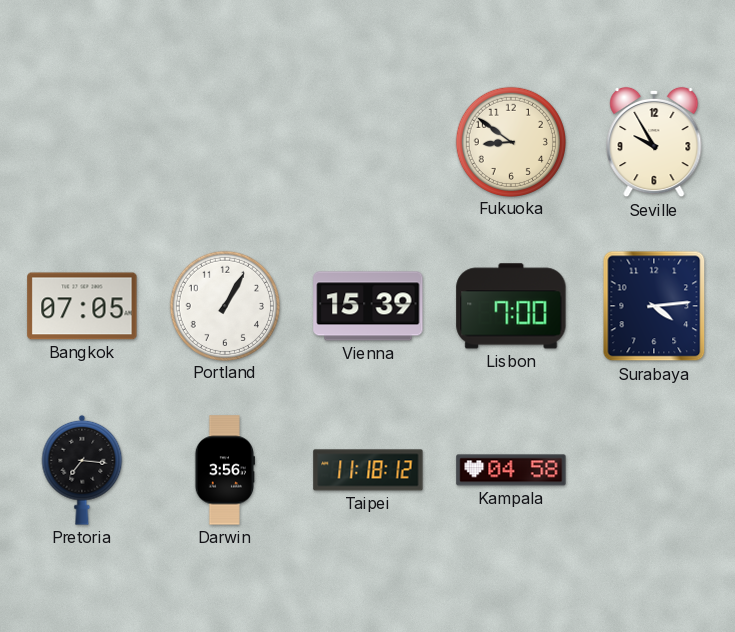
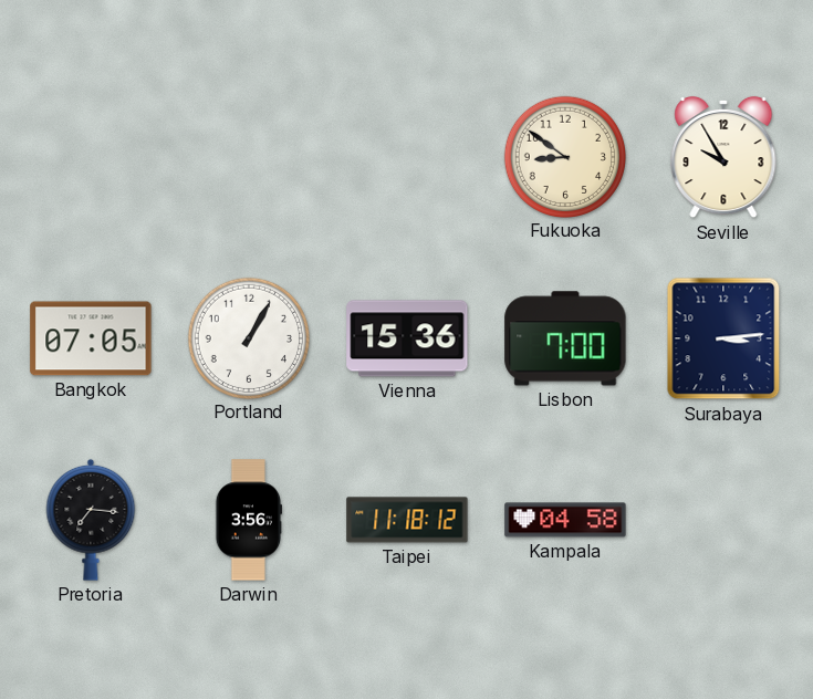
Vienna: 15:39 -> 15:36
Surabaya: 4:14 -> 3:14
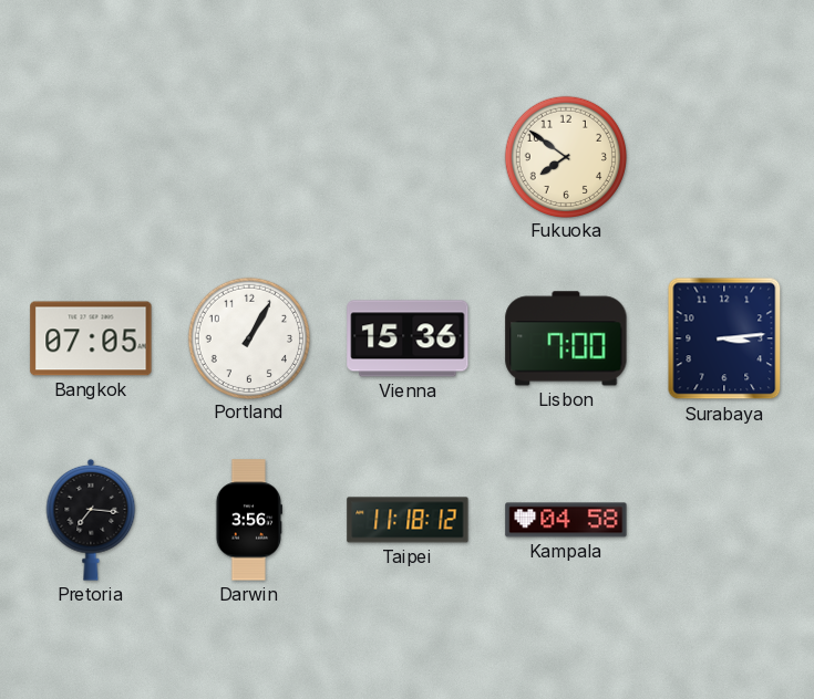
Fukuoka: 8:51 -> 7:51
Seville: 9:55 -> none
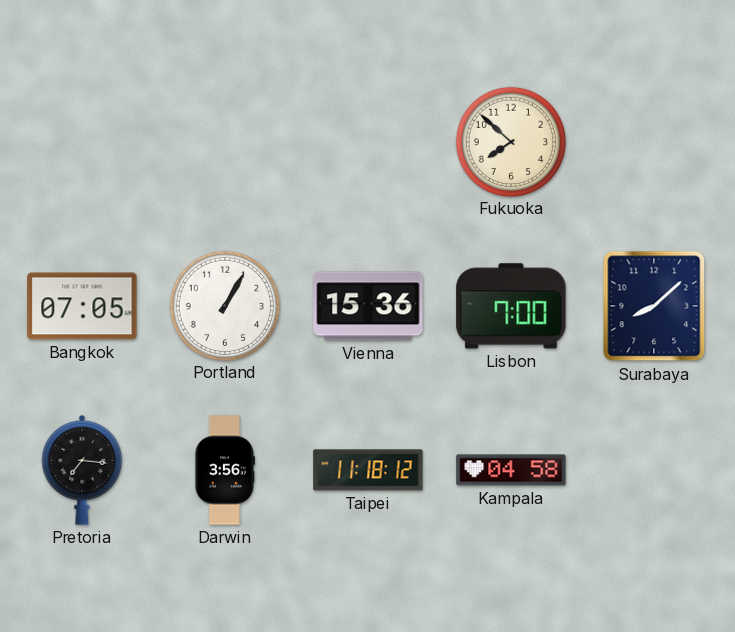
Fukuoka: 7:51 -> 7:52
Surabaya: 3:14 -> 8:08
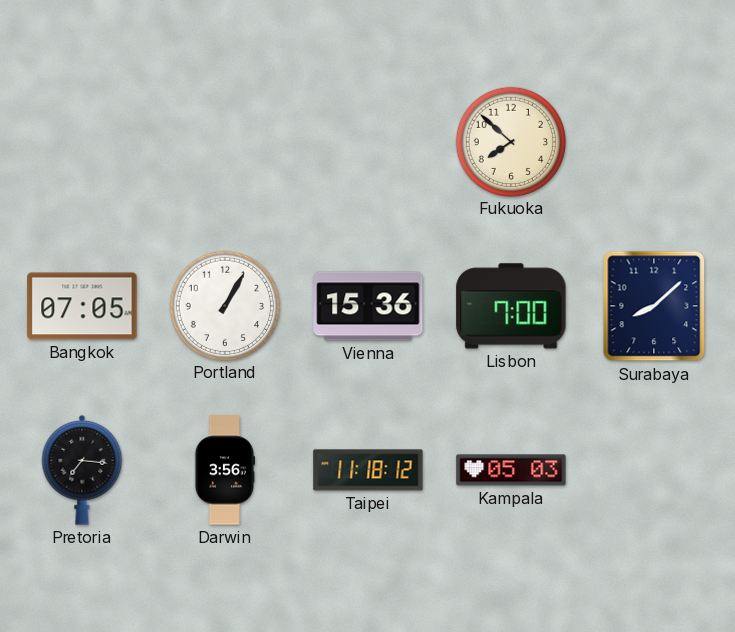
Kampala: 04:58 -> 05:03
